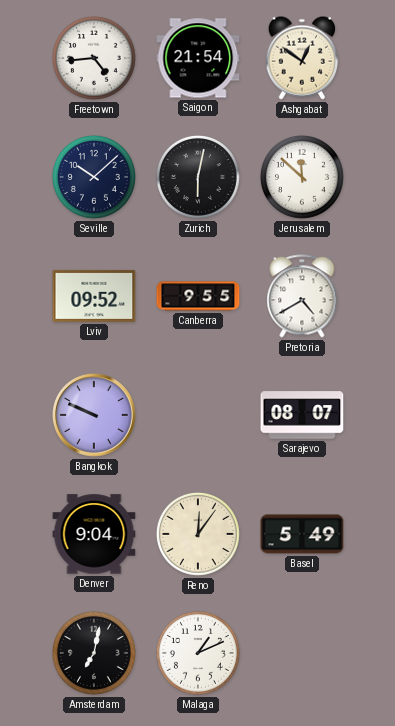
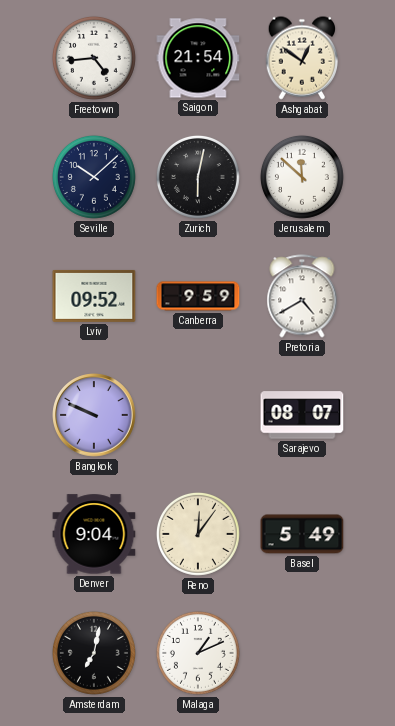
Canberra: 9:55 -> 9:59
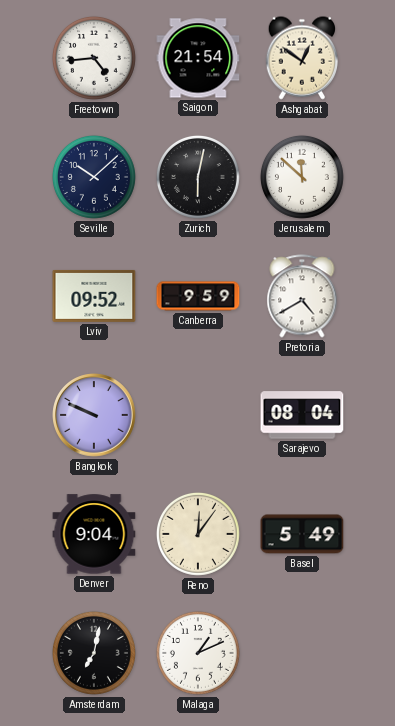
Sarajevo: 08:07 -> 08:04
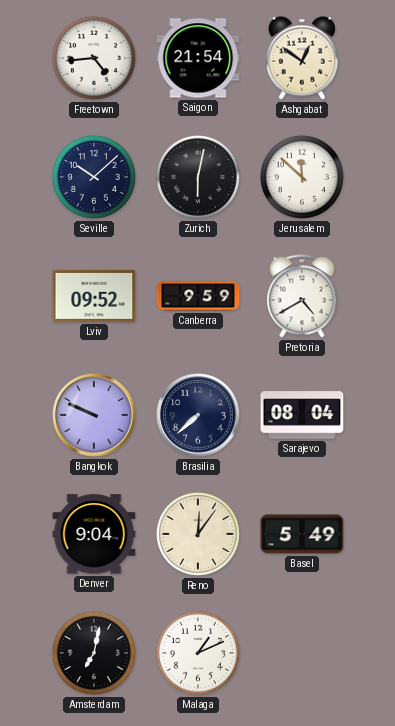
Brasilia: none -> 7:38
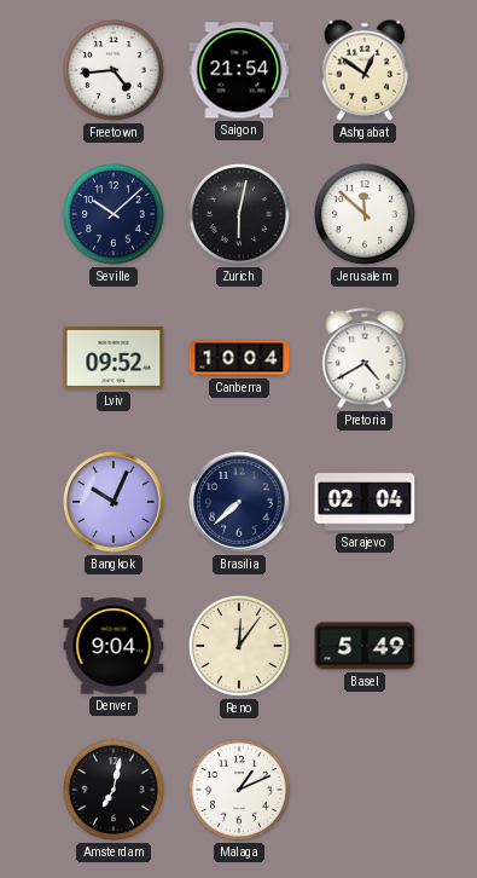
Canberra: 9:59 -> 10:04
Bangkok: 9:49 -> 10:04
Sarajevo: 08:04 -> 02:04
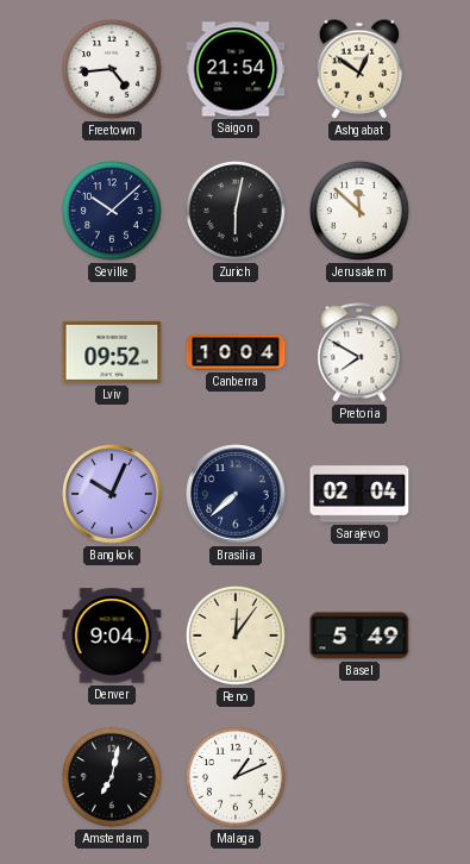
Pretoria: 4:40 -> 7:50
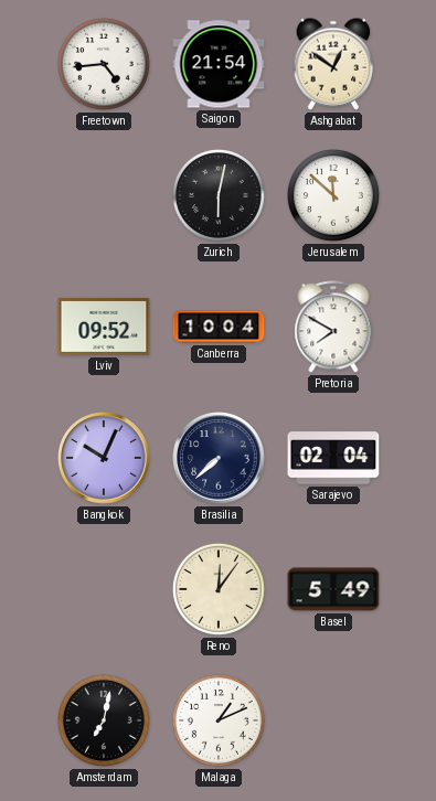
Seville: 10:08 -> none
Denver: 9:04 -> none
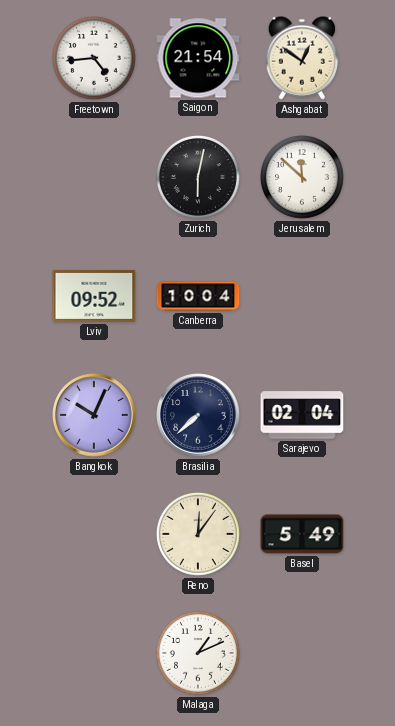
Pretoria: 7:50 -> none
Amsterdam: 7:02 -> none
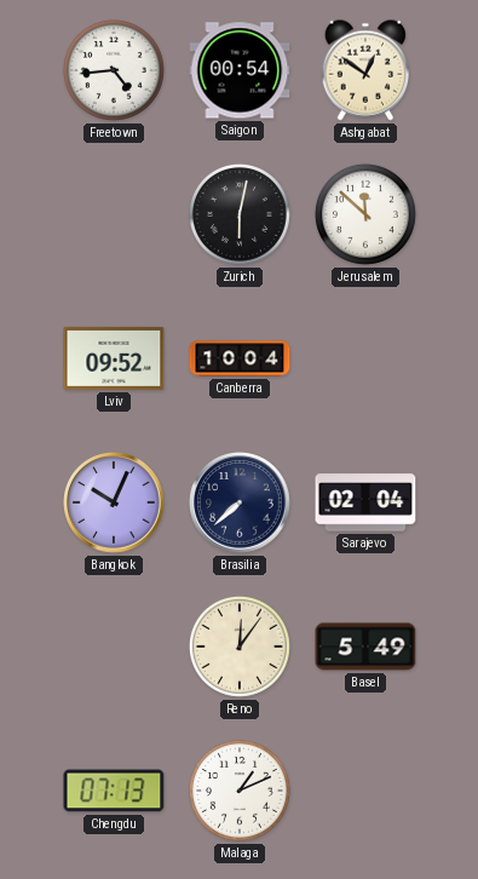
Saigon: 21:54 -> 00:54
Chengdu: none -> 07:13
